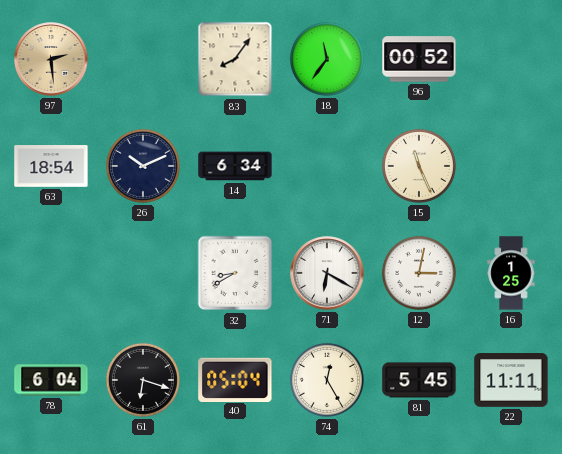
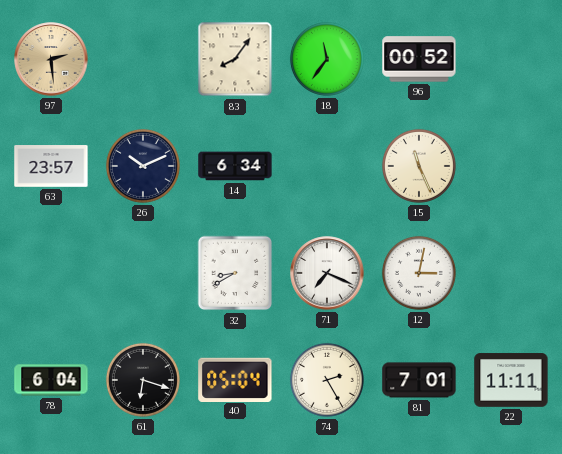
63: 18:54 -> 23:57
71: 6:20 -> 7:19
16: 1:25 -> none
74: 12:25 -> 2:25
81: 5:45 -> 7:01
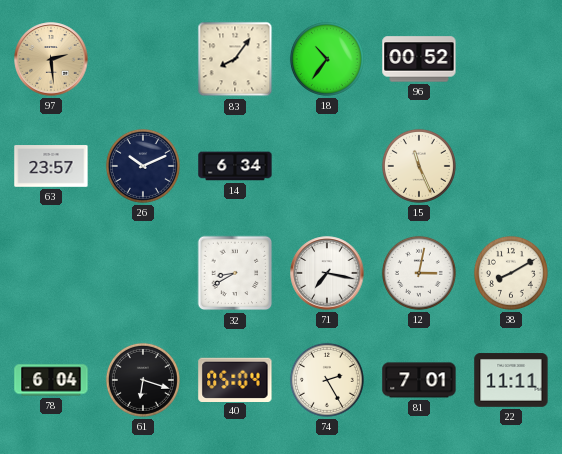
18: 11:36 -> 10:36
71: 7:19 -> 7:17
38: none -> 8:10
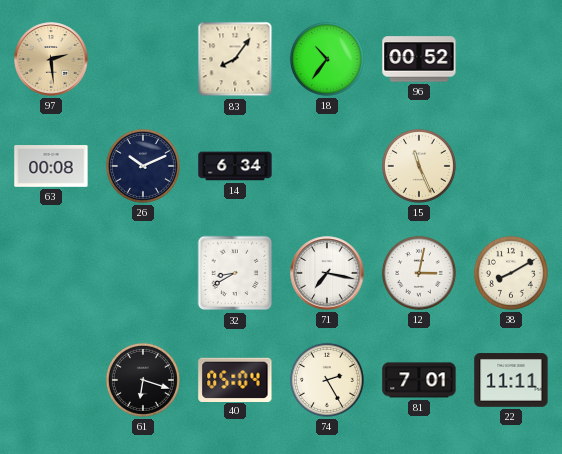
63: 23:57 -> 00:08
78: 6:04 -> none
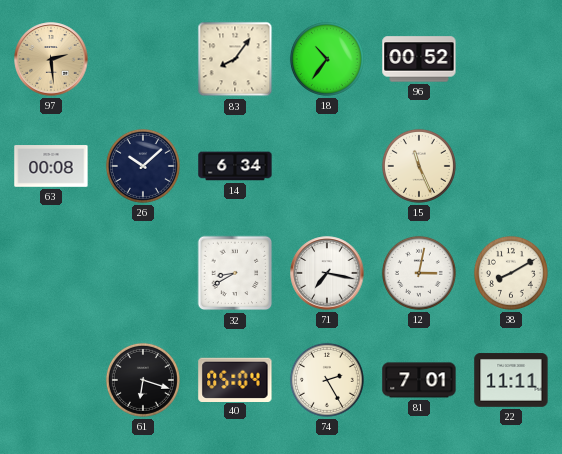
26: 10:11 -> 10:08
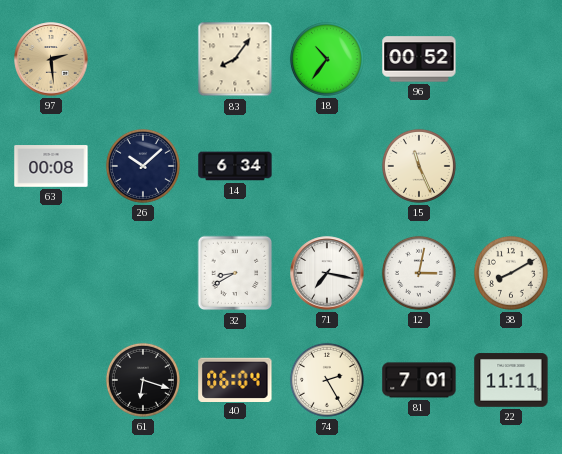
40: 05:04 -> 06:04
